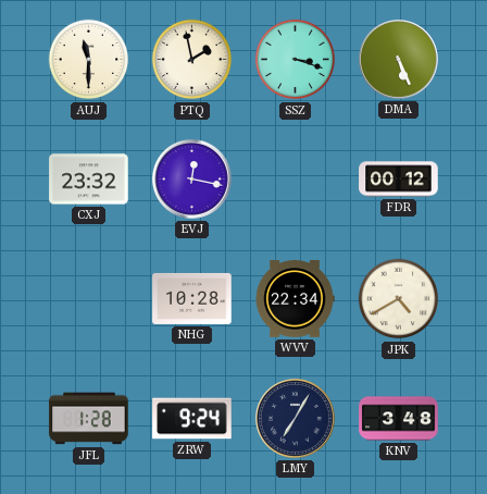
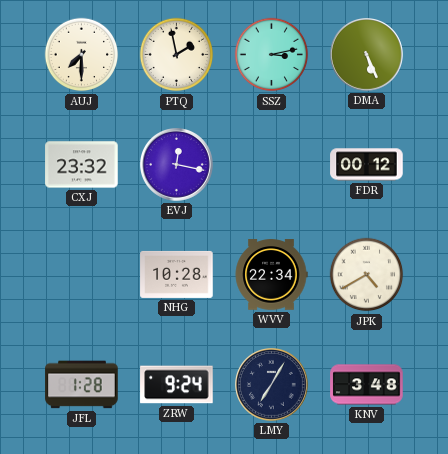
AUJ: 11:30 -> 7:30
SSZ: 3:18 -> 3:13
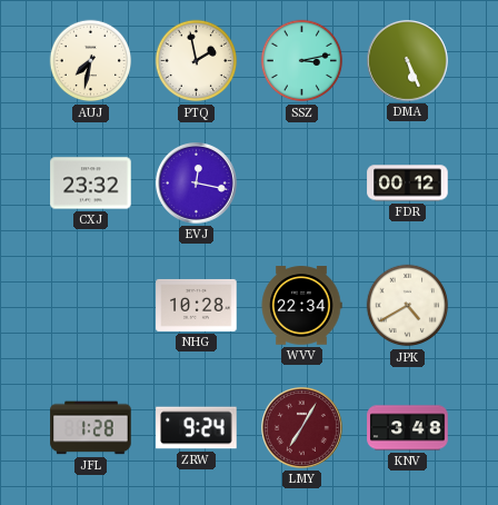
AUJ: 7:30 -> 7:32
LMY dial: navy -> burgundy
